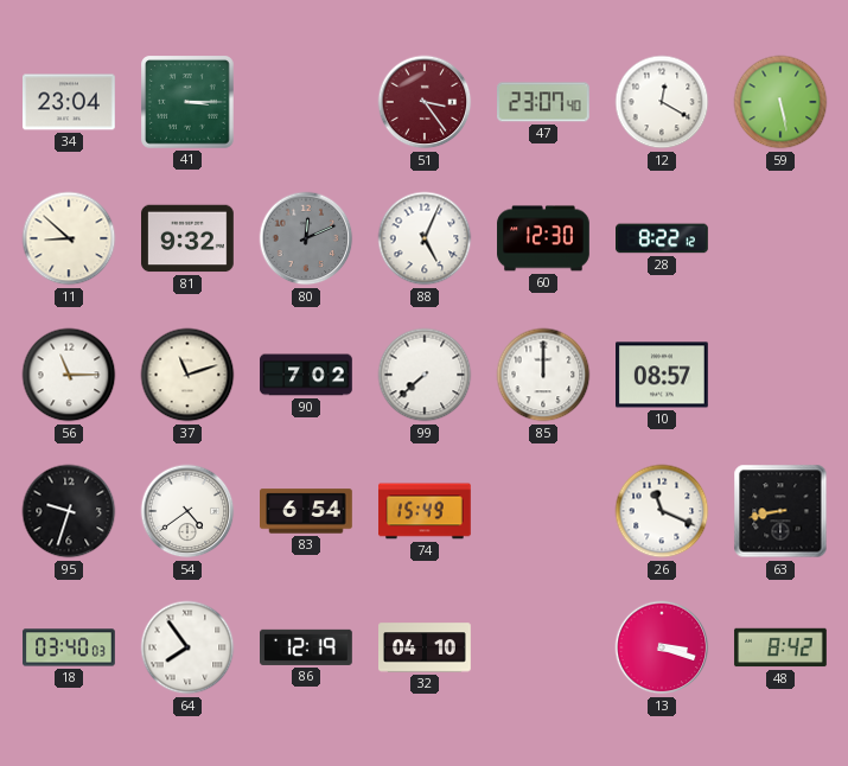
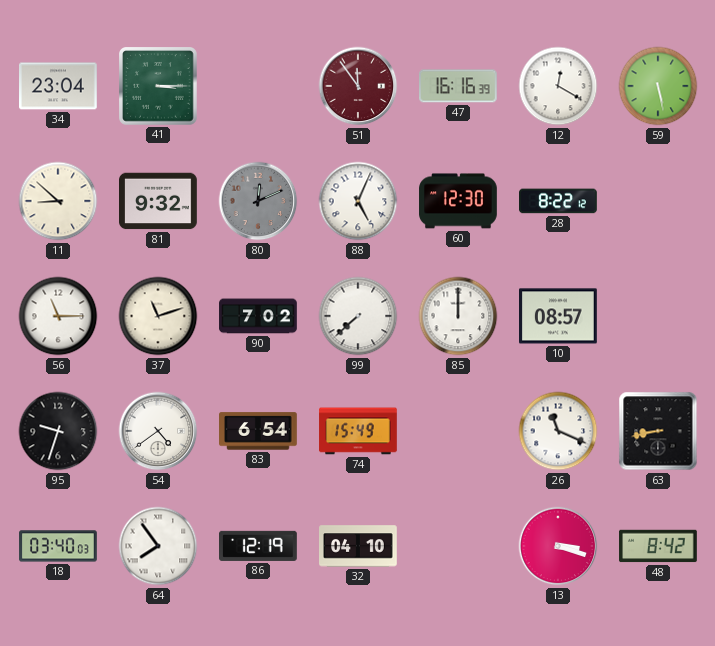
51: 3:24 -> 11:54
47: 23:07 -> 16:16
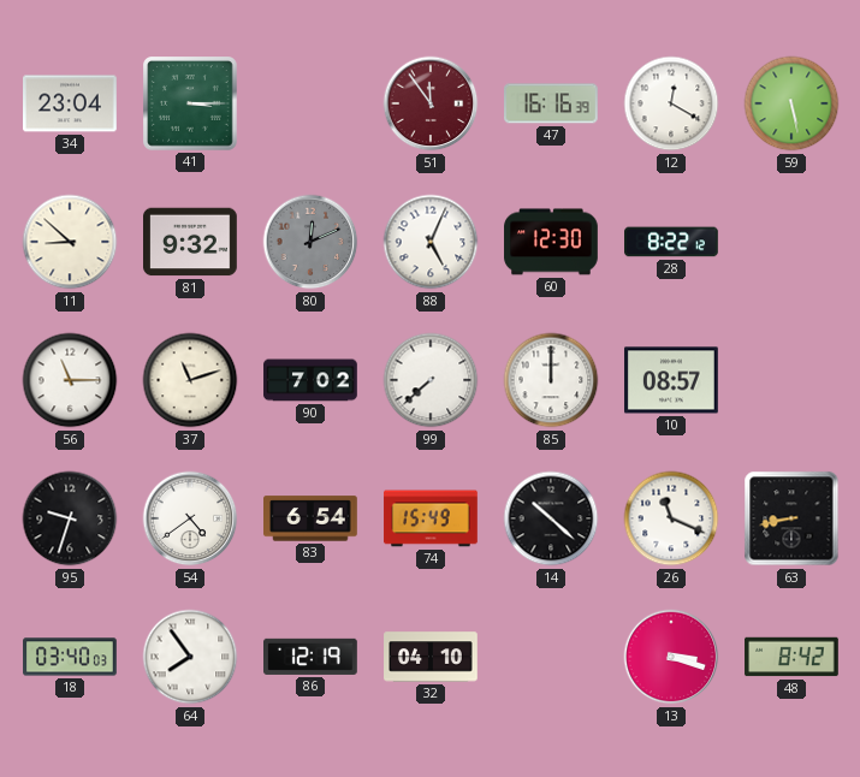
14: none -> 10:22
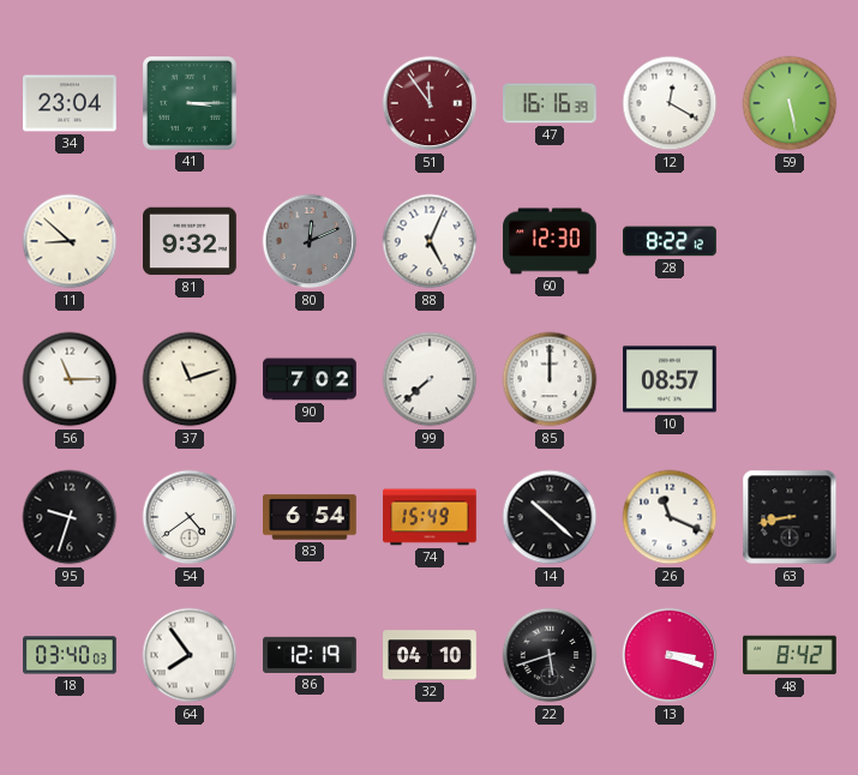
22: none -> 5:42
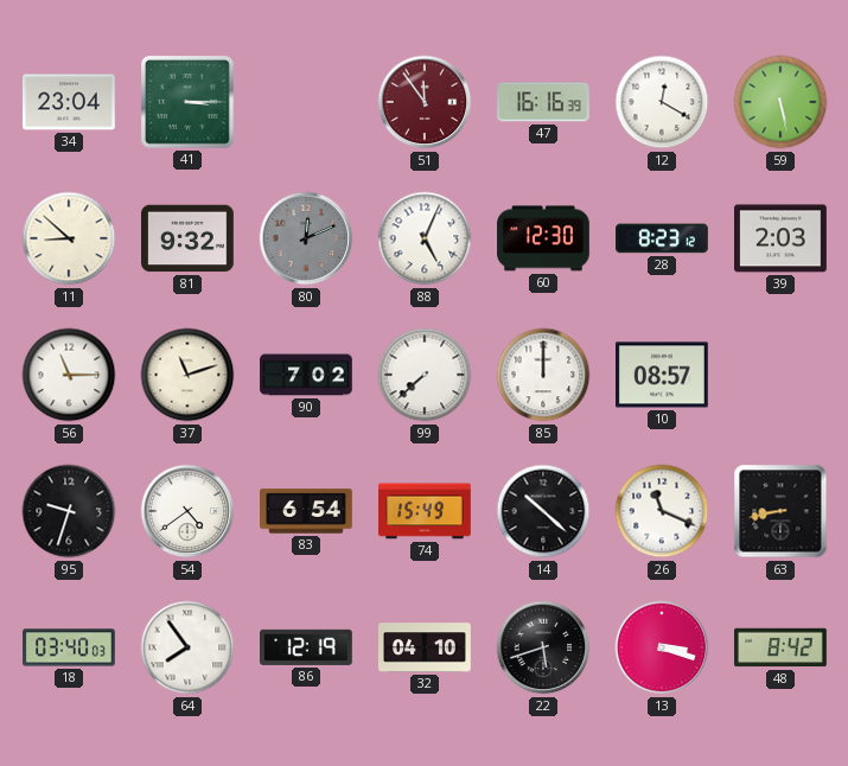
28: 8:22 -> 8:23
39: none -> 2:03
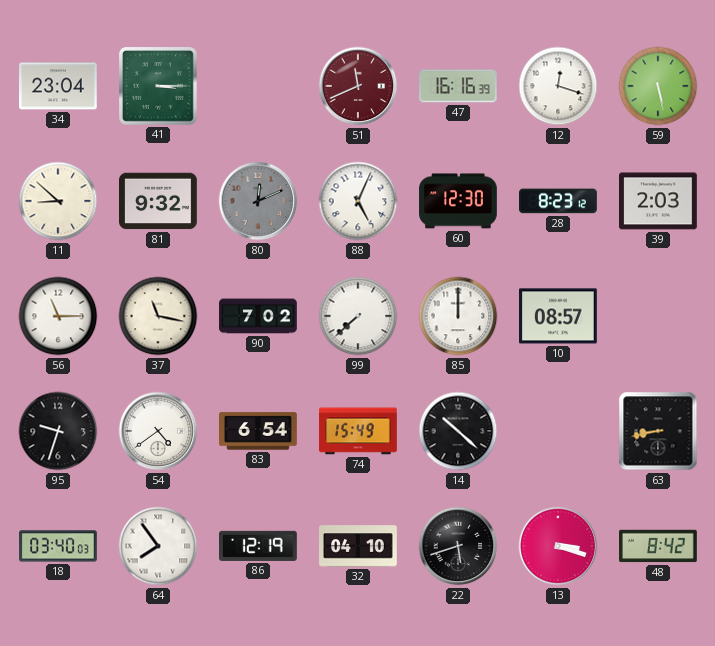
51: 11:54 -> 11:41
12: 12:20 -> 12:18
37: 11:12 -> 11:17
26: 11:19 -> none
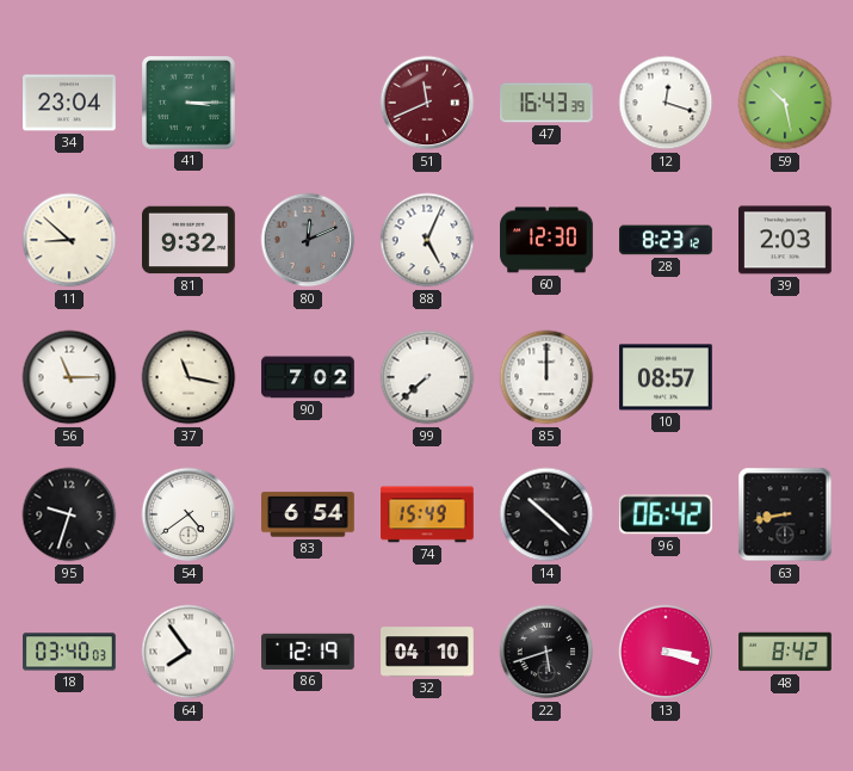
47: 16:16 -> 16:43
59: 5:28 -> 10:28
96: none -> 06:42
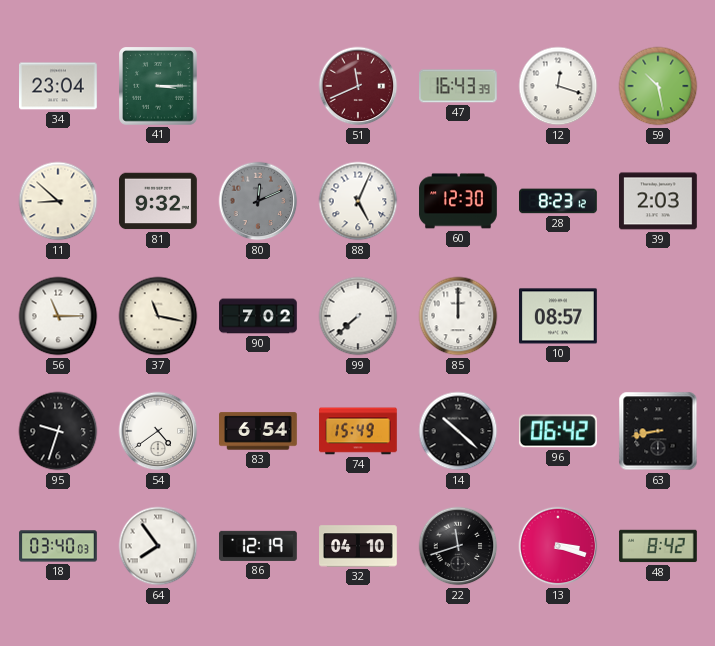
22: 5:42 -> 11:42
